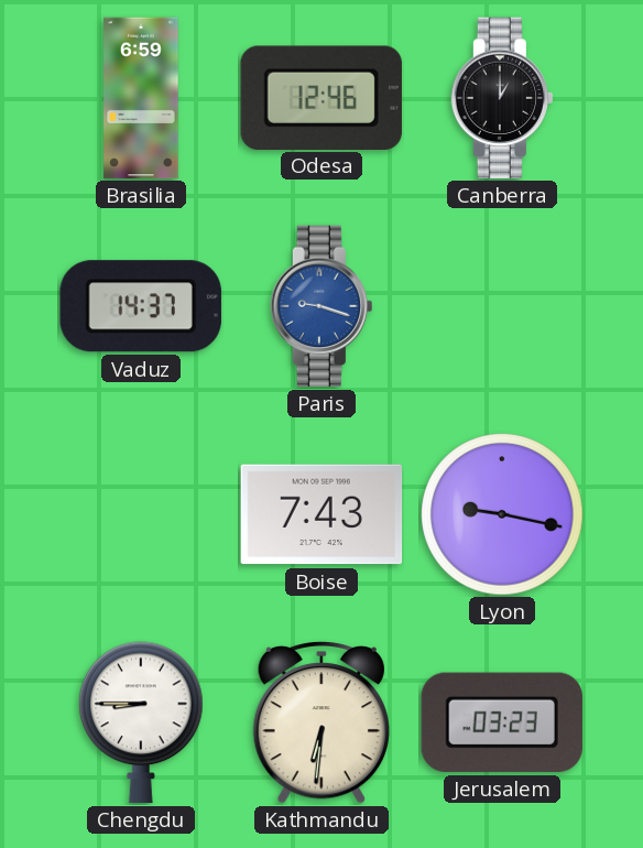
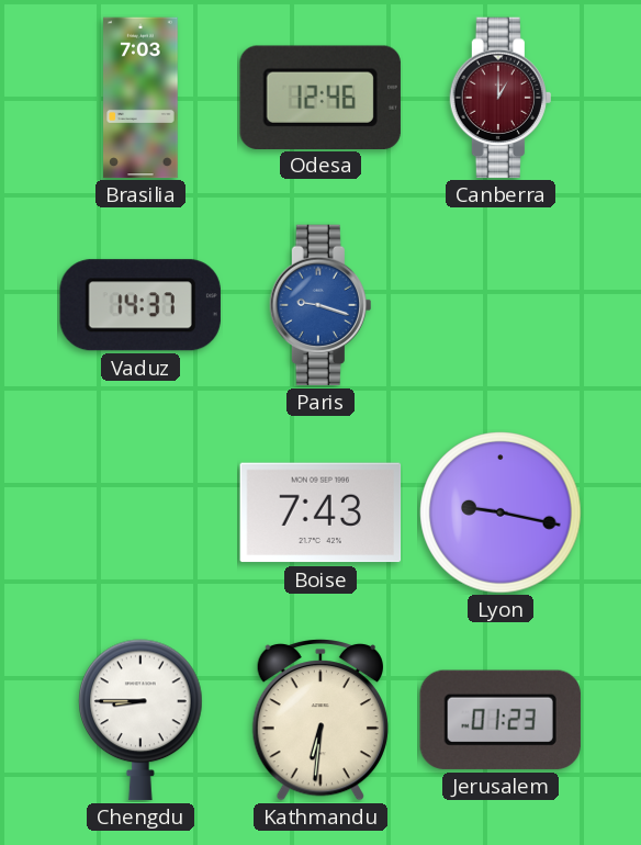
Brasilia: 6:59 -> 7:03
Canberra dial: black -> burgundy
Jerusalem: 03:23 -> 01:23
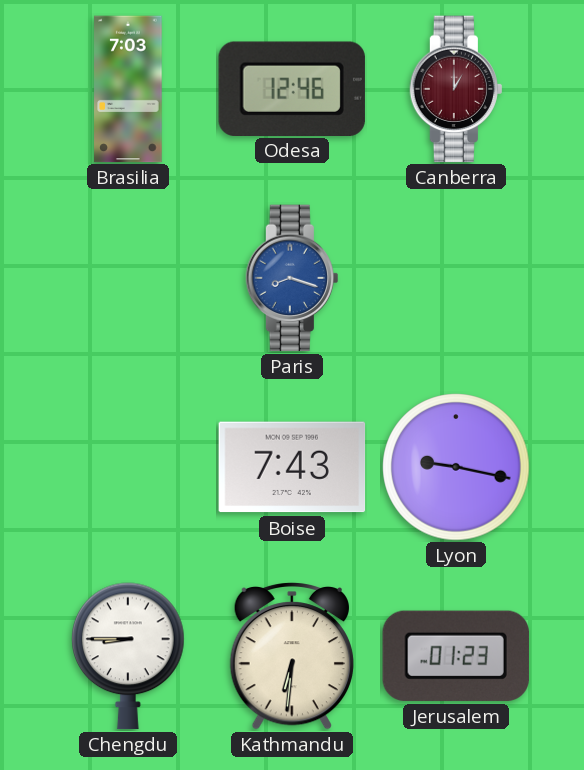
Vaduz: 14:37 -> none
Paris: 9:18 -> 8:18
